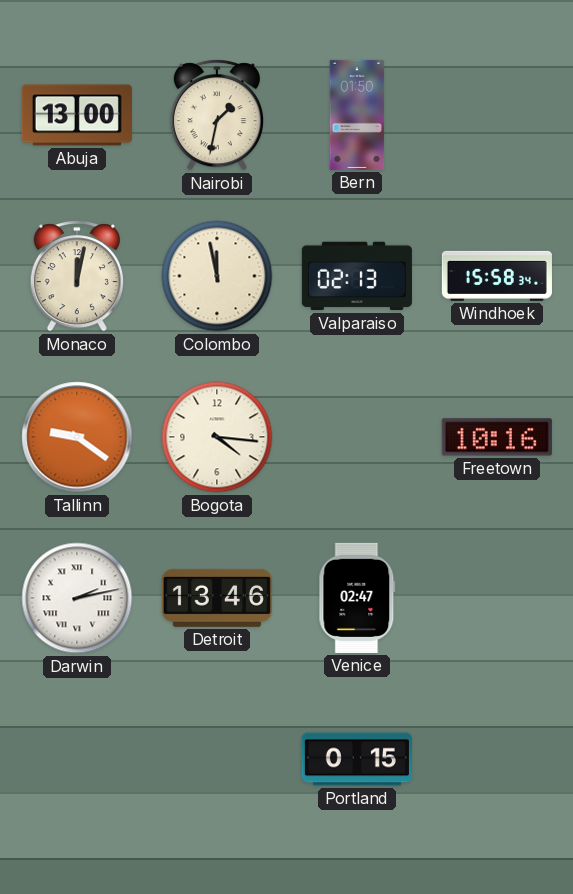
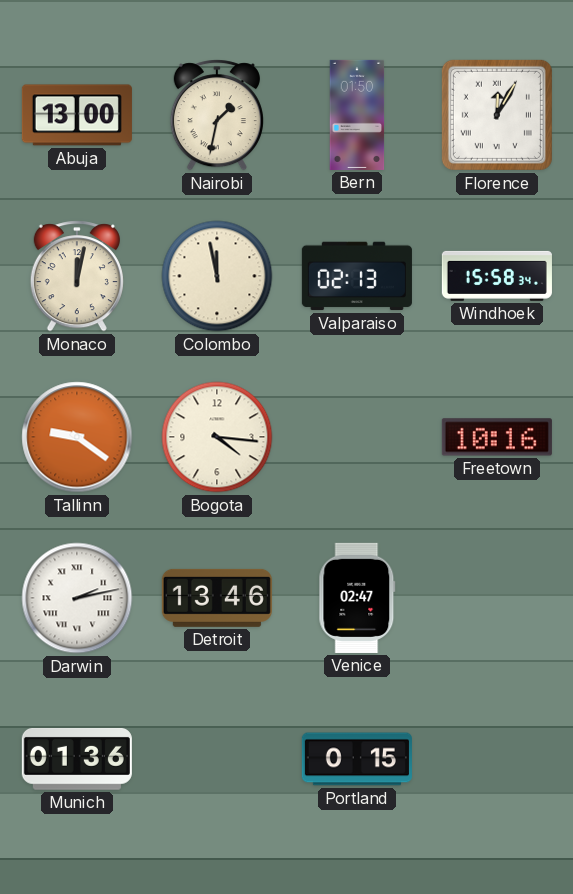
Florence: none -> 12:05
Munich: none -> 01:36
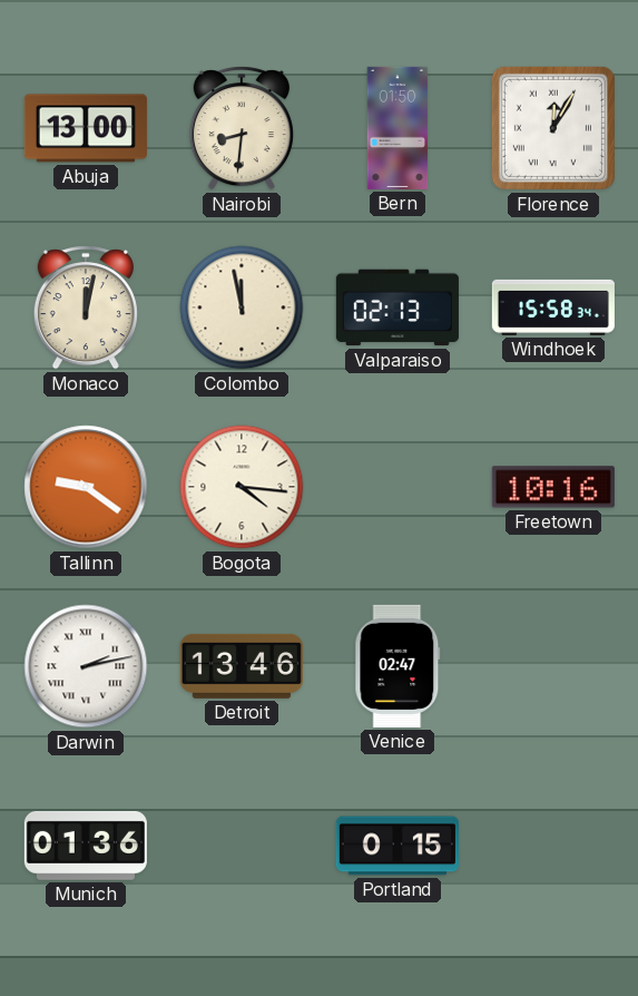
Nairobi: 1:32 -> 8:31
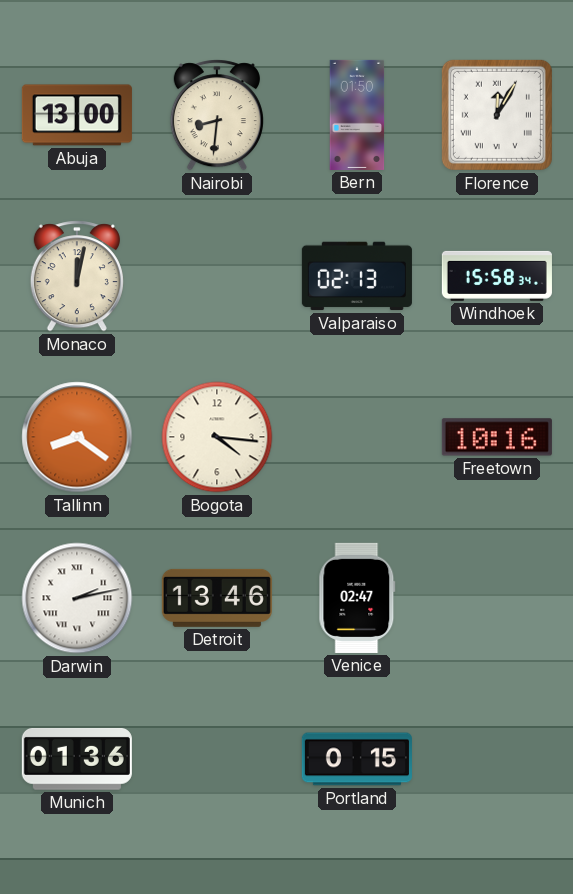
Colombo: 11:58 -> none
Tallinn: 9:21 -> 8:21
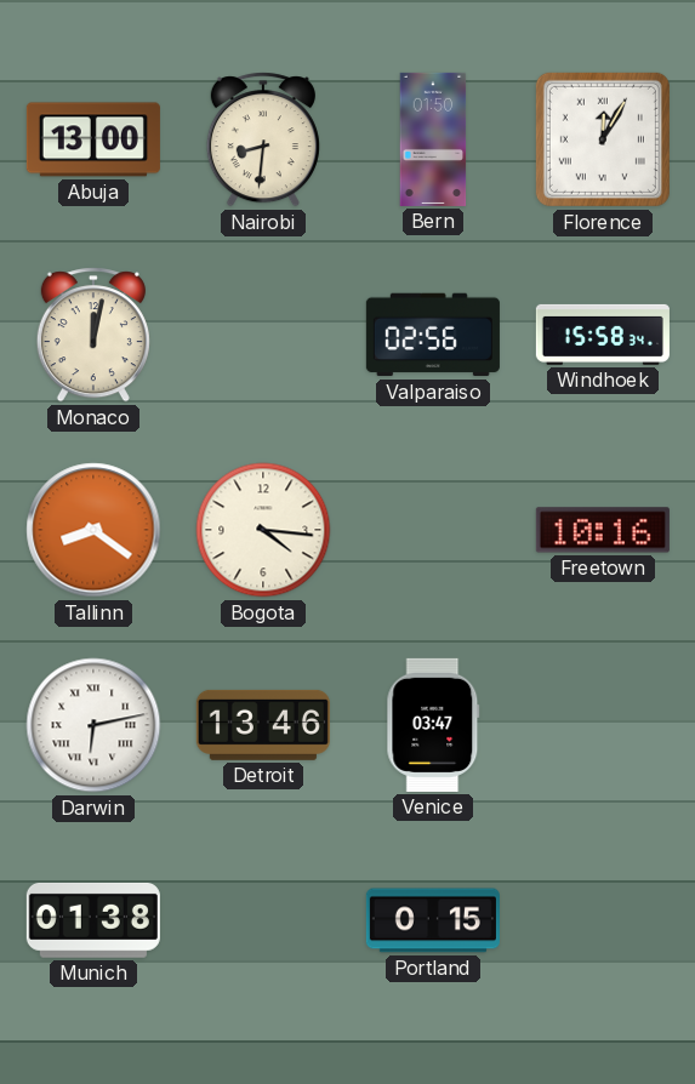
Valparaiso: 02:13 -> 02:56
Darwin: 2:13 -> 6:13
Venice: 02:47 -> 03:47
Munich: 01:36 -> 01:38
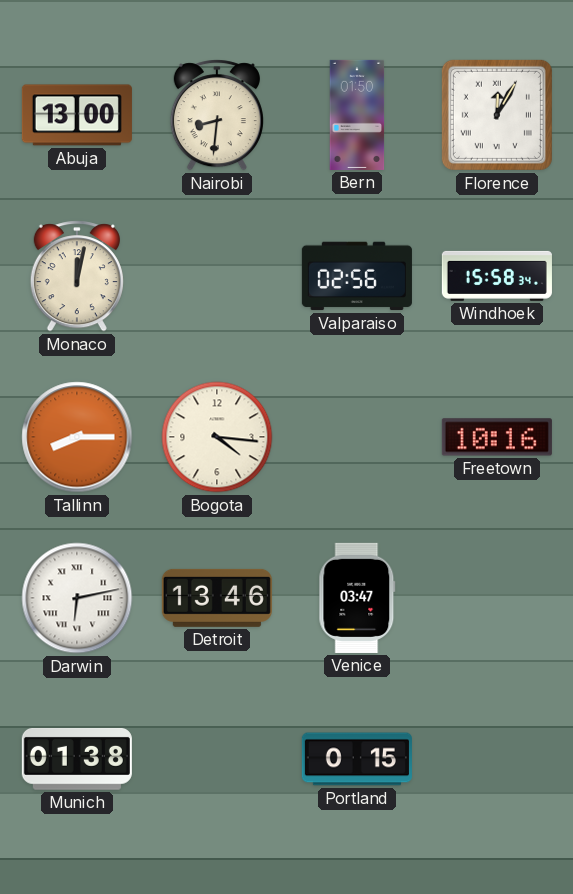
Tallinn: 8:21 -> 8:15
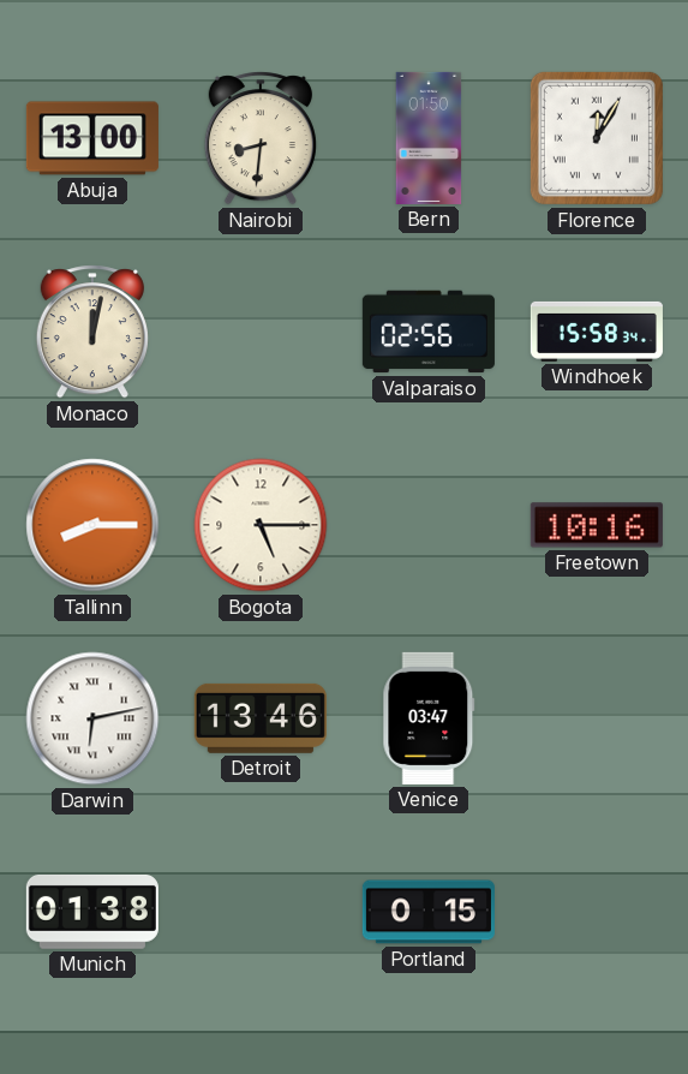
Bogota: 4:16 -> 5:15
